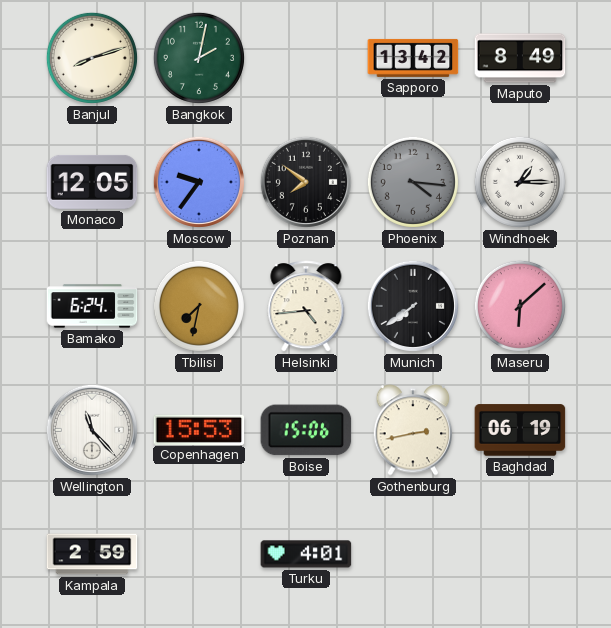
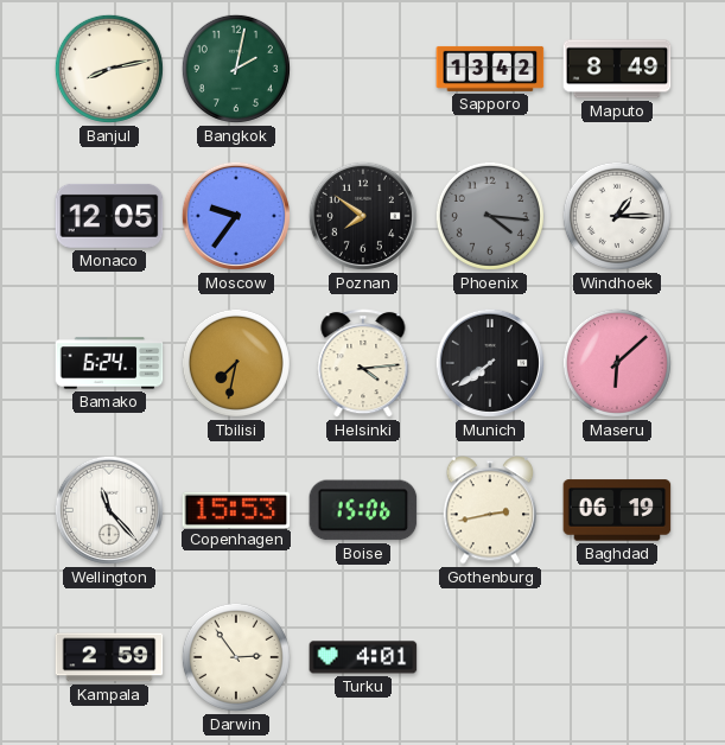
Banjul: 8:12 -> 8:13
Helsinki: 4:44 -> 4:14
Darwin: none -> 2:54
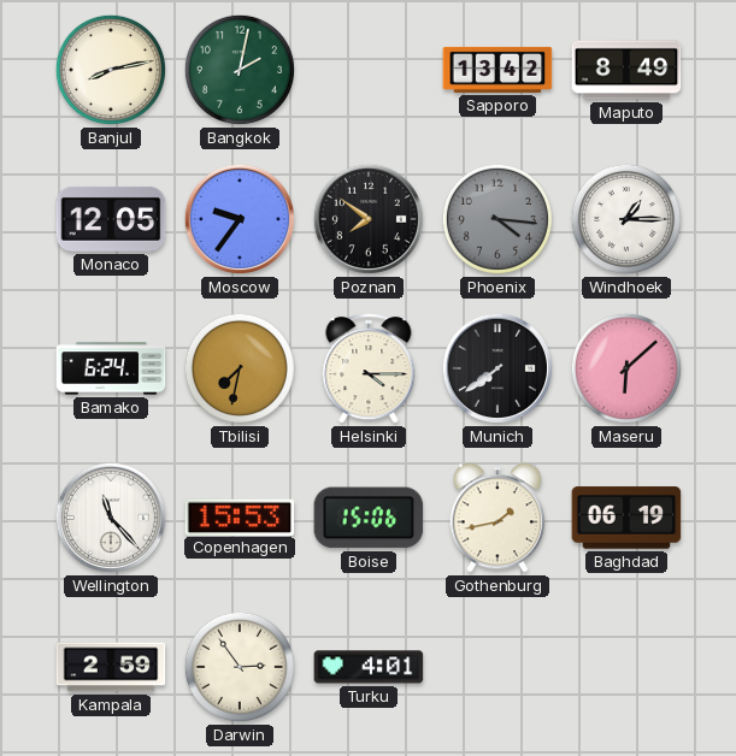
Helsinki: 4:14 -> 4:15
Gothenburg: 2:43 -> 1:43
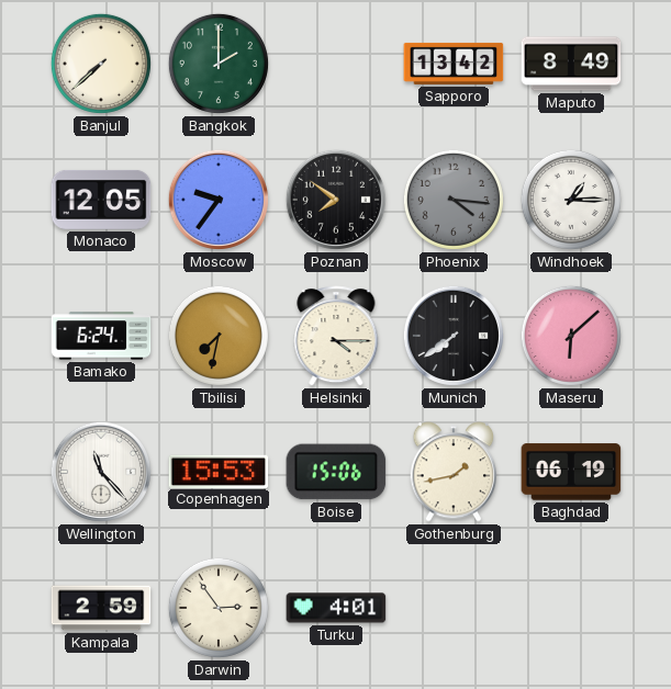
Banjul: 8:13 -> 7:38
Bangkok: 2:02 -> 2:00
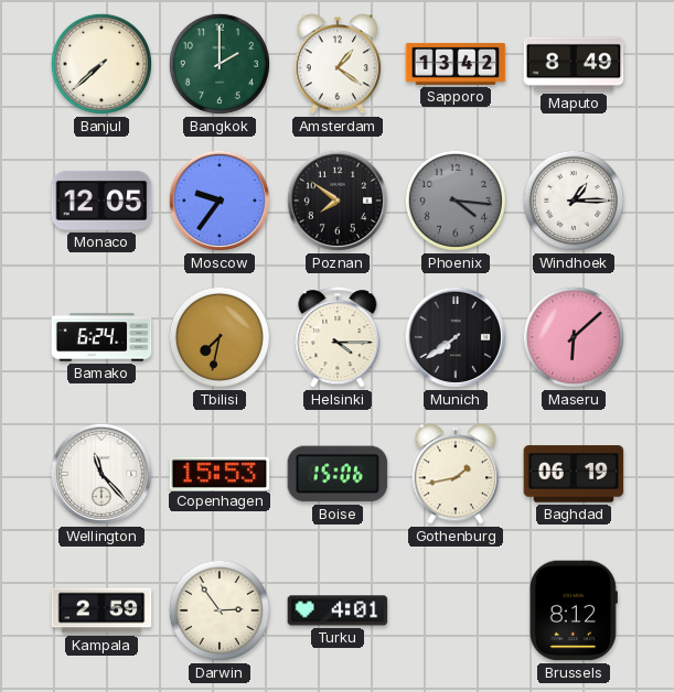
Amsterdam: none -> 1:21
Brussels: none -> 8:12
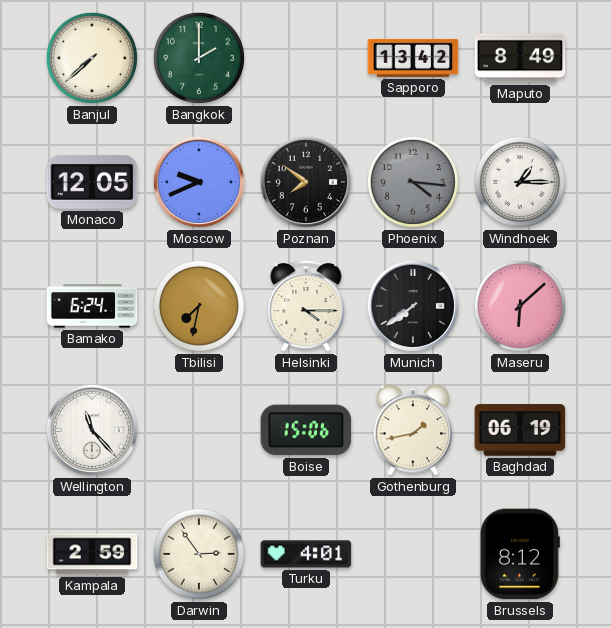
Amsterdam: 1:21 -> none
Moscow: 9:36 -> 9:41
Copenhagen: 15:53 -> none
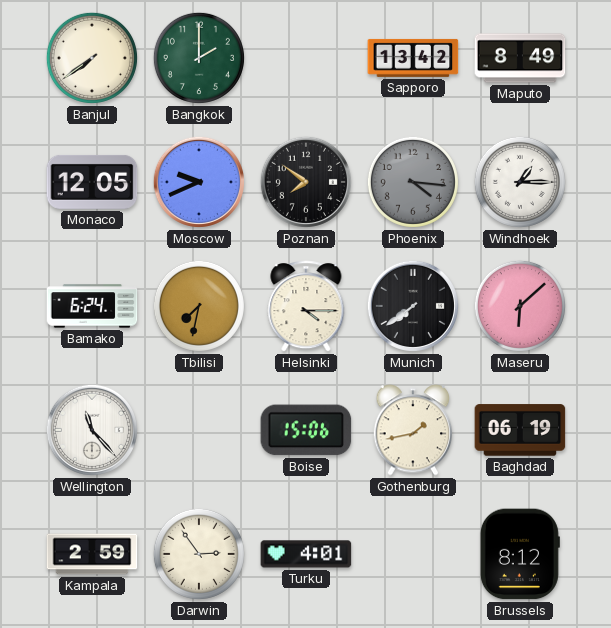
Banjul: 7:38 -> 7:39
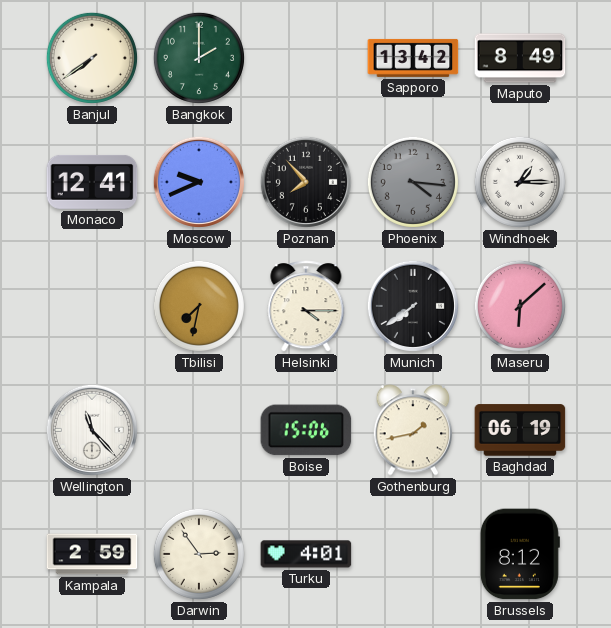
Monaco: 12:05 -> 12:41
Poznan: 7:51 -> 7:53
Bamako: 6:24 -> none
